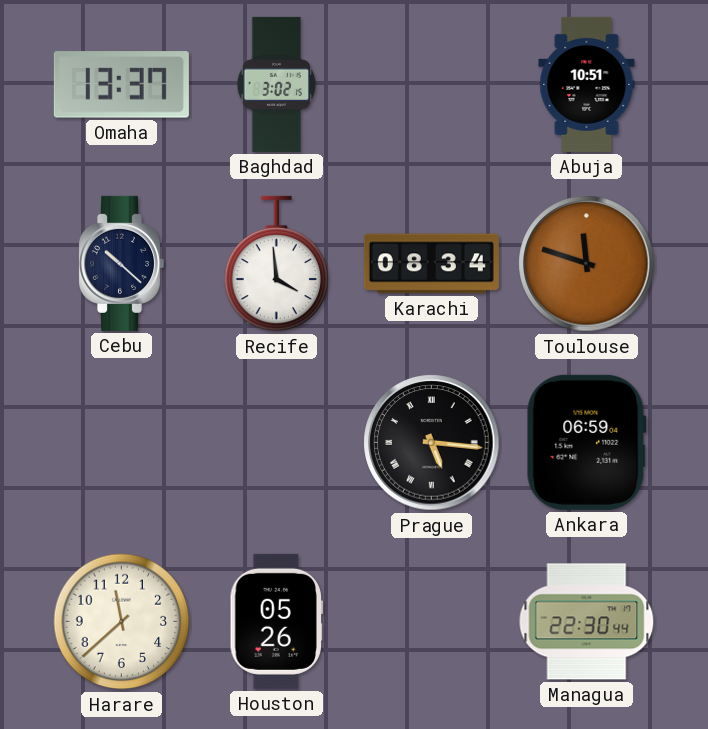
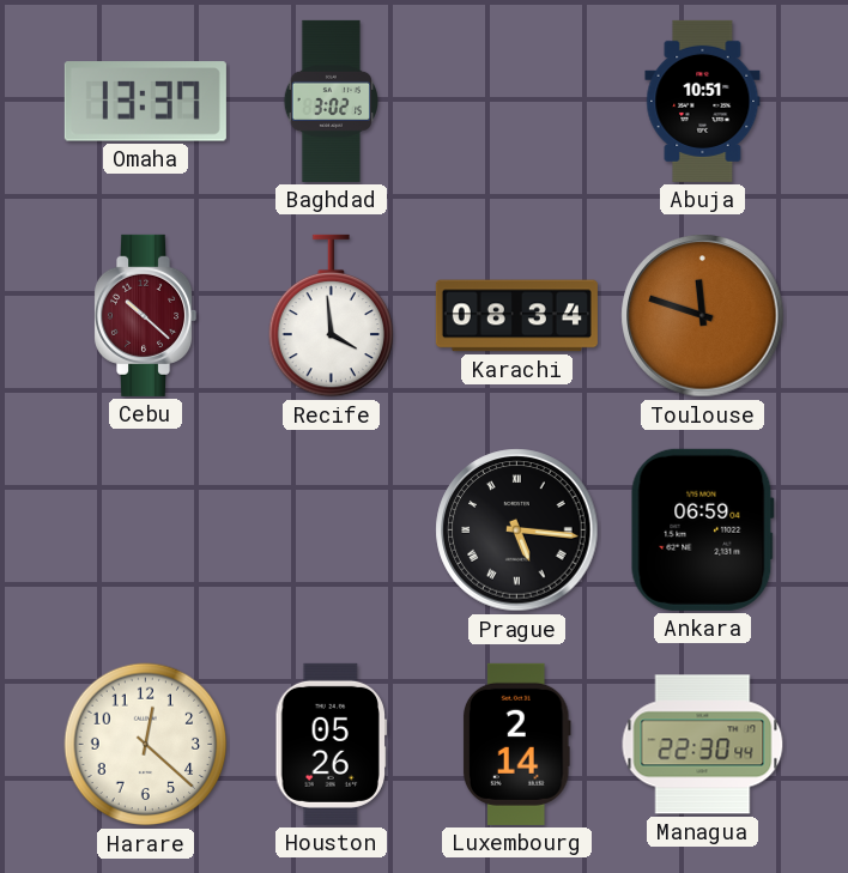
Cebu dial: navy -> burgundy
Harare: 11:38 -> 12:22
Luxembourg: none -> 2:14
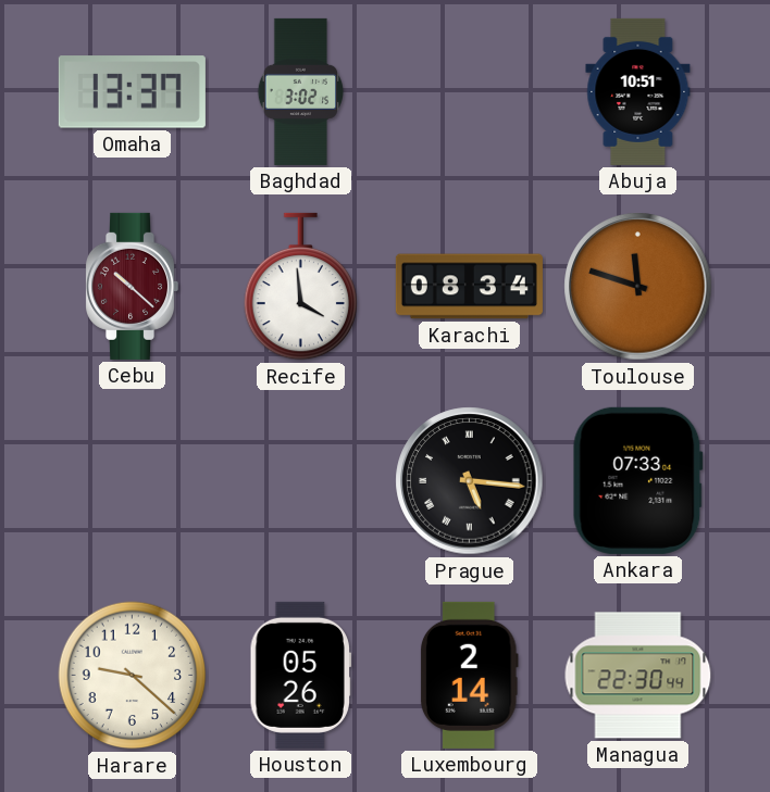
Ankara: 06:59 -> 07:33
Harare: 12:22 -> 9:22
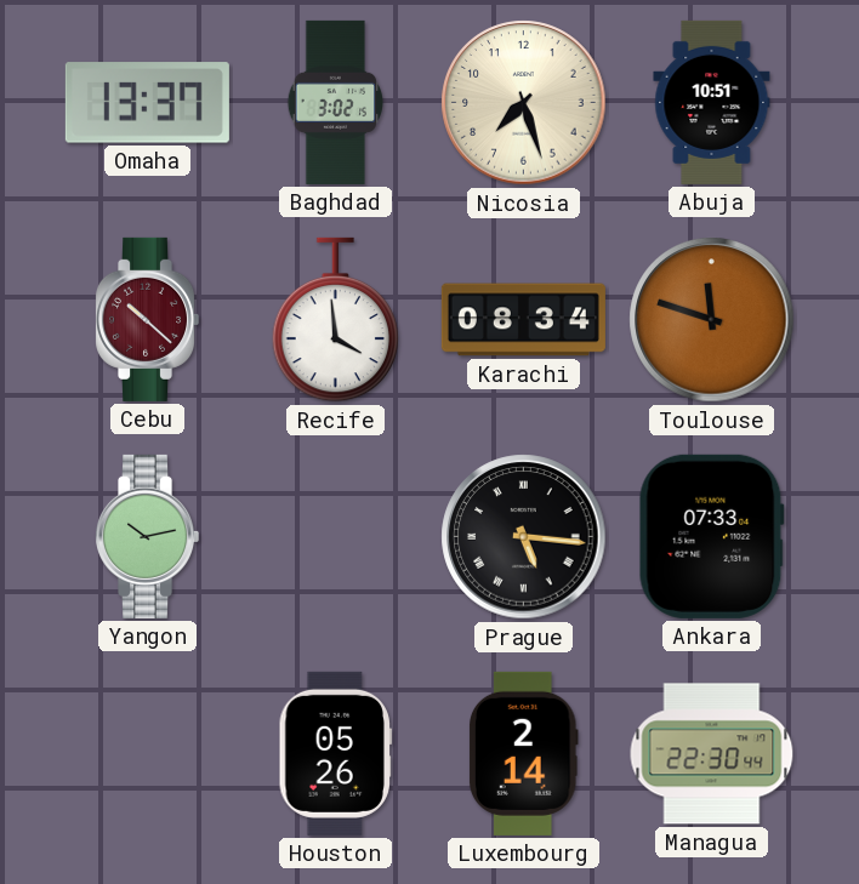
Nicosia: none -> 7:27
Yangon: none -> 10:13
Harare: 9:22 -> none
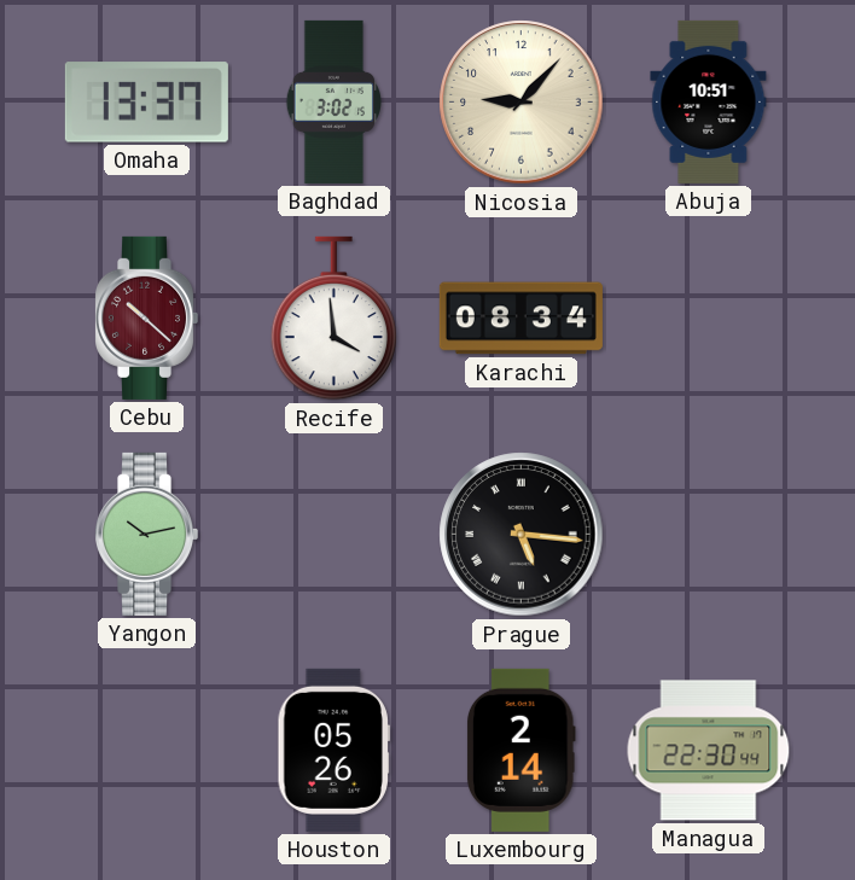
Nicosia: 7:27 -> 9:07
Toulouse: 11:48 -> none
Ankara: 07:33 -> none
